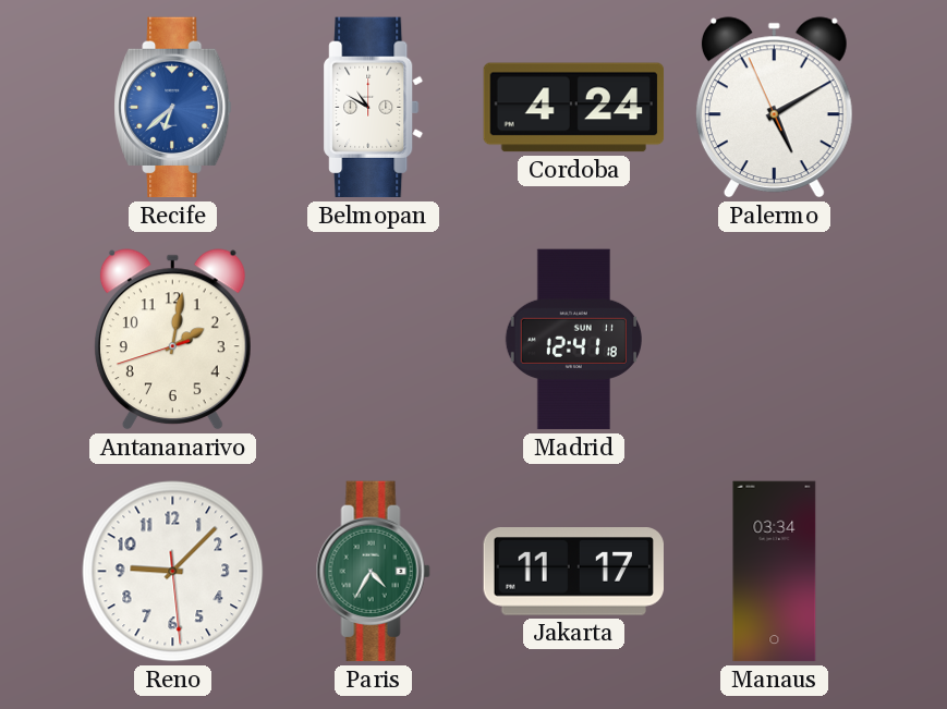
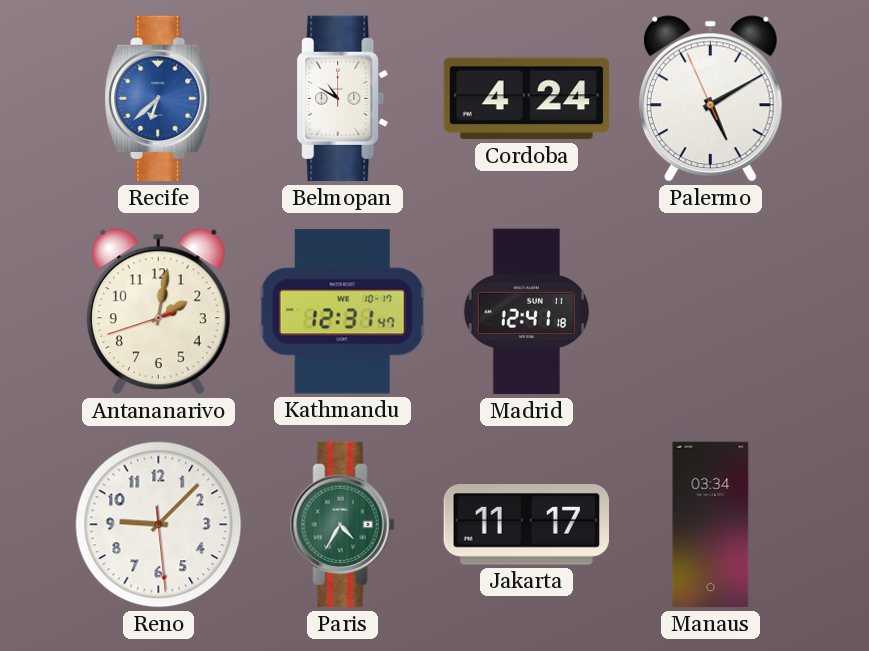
Kathmandu: none -> 12:31
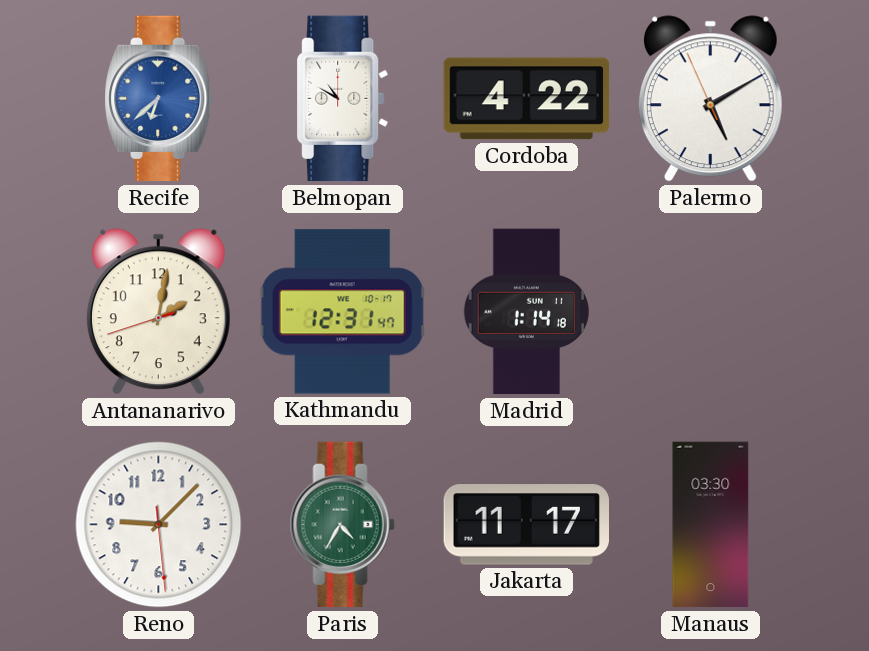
Cordoba: 4:24 -> 4:22
Madrid: 12:41 -> 1:14
Manaus: 03:34 -> 03:30
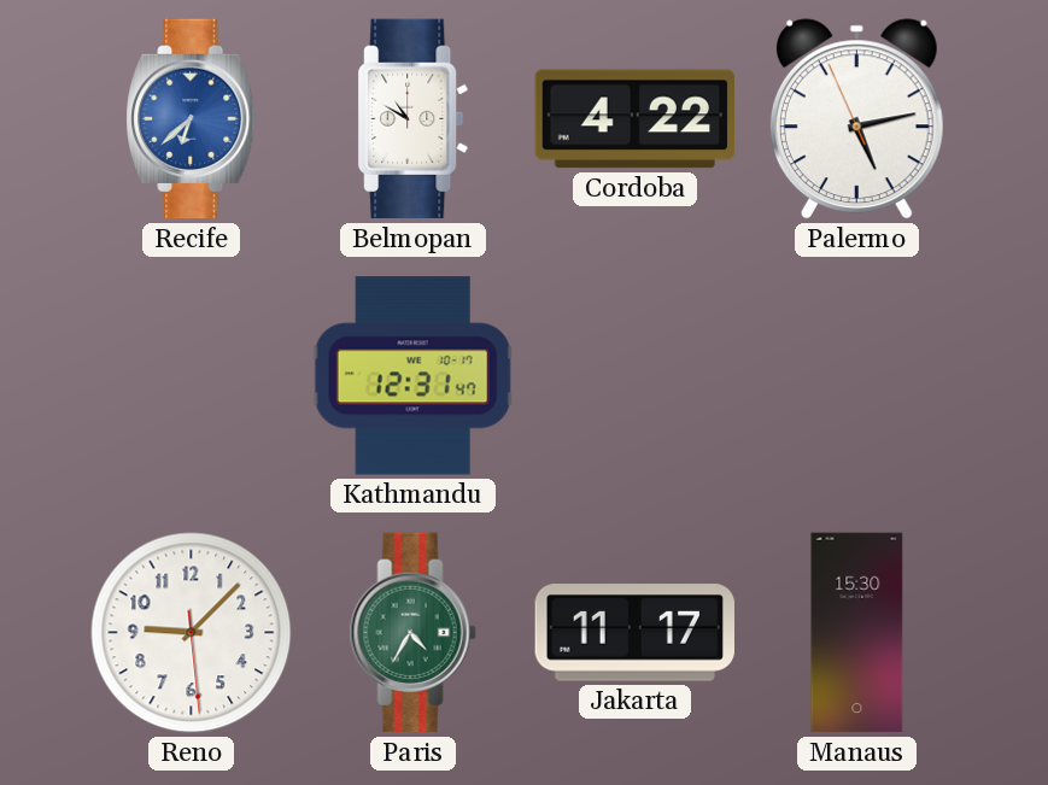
Palermo: 5:09 -> 5:12
Antananarivo: 2:01 -> none
Madrid: 1:14 -> none
Manaus: 03:30 -> 15:30
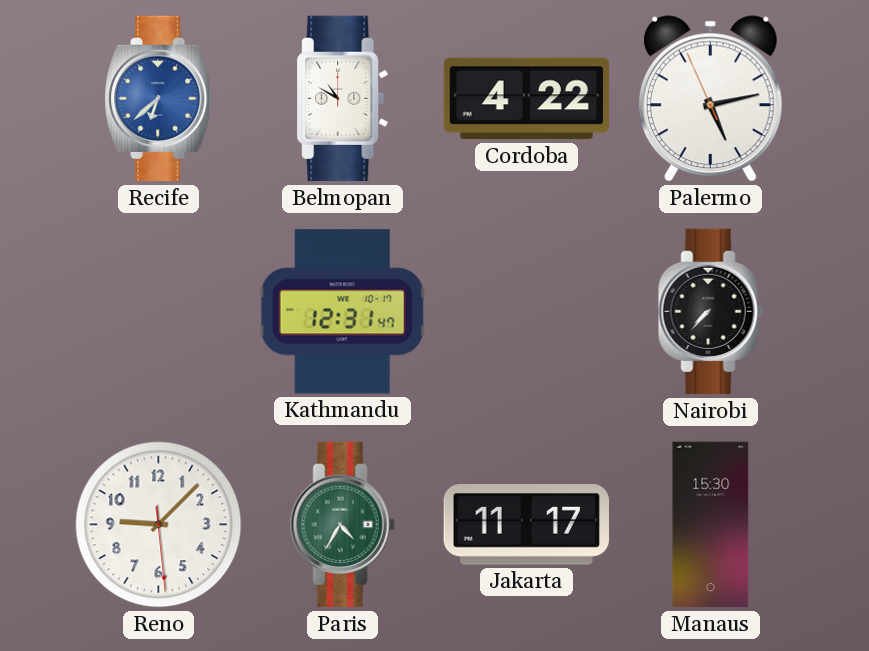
Nairobi: none -> 7:37
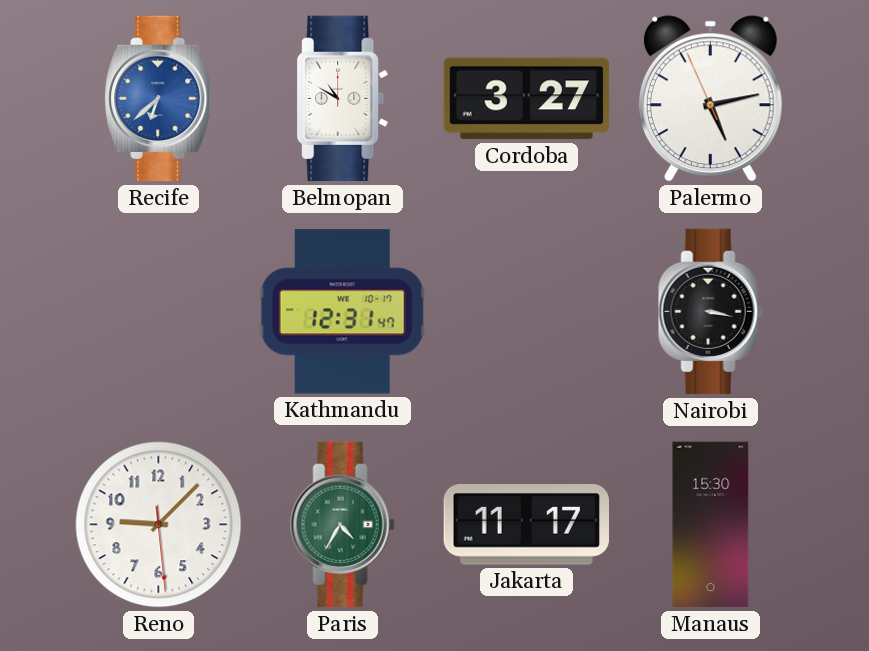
Cordoba: 4:22 -> 3:27
Nairobi: 7:37 -> 3:17
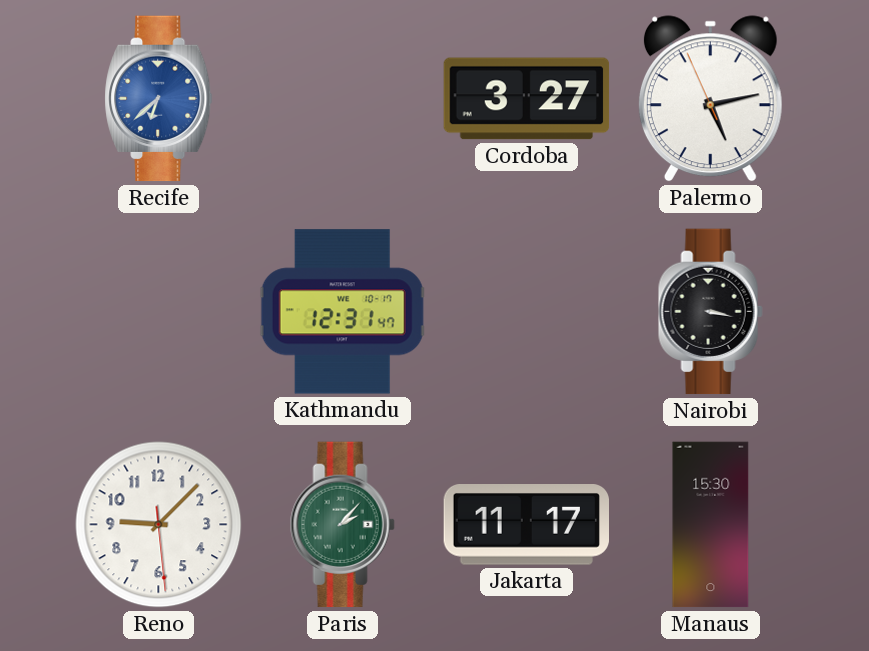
Belmopan: 10:50 -> none
Paris: 4:35 -> 2:07
